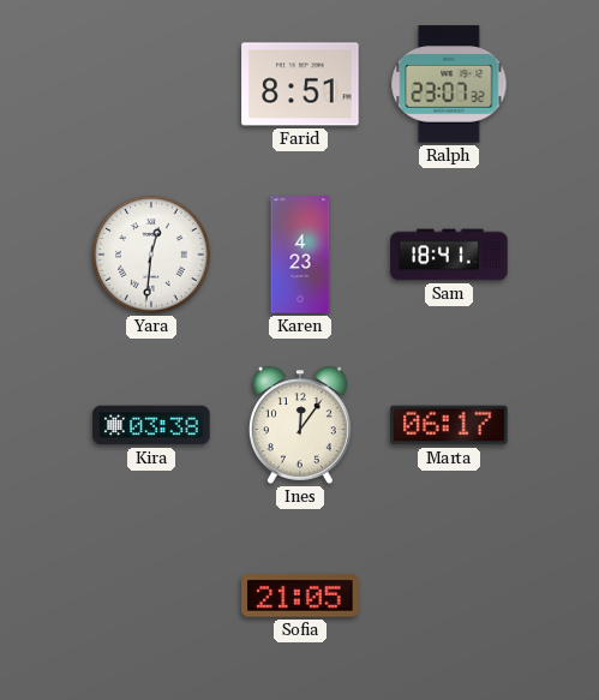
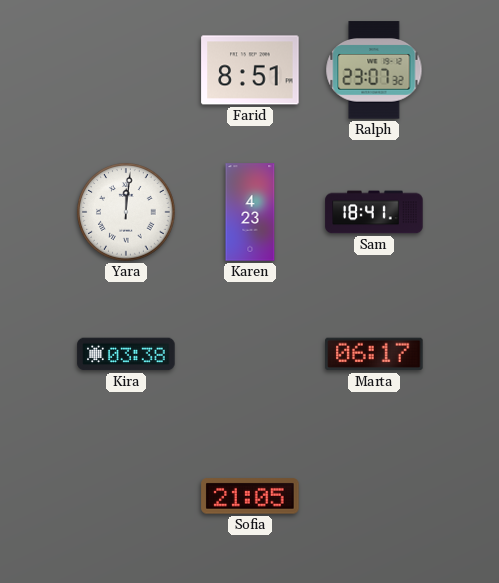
Yara: 12:31 -> 12:01
Ines: 12:06 -> none
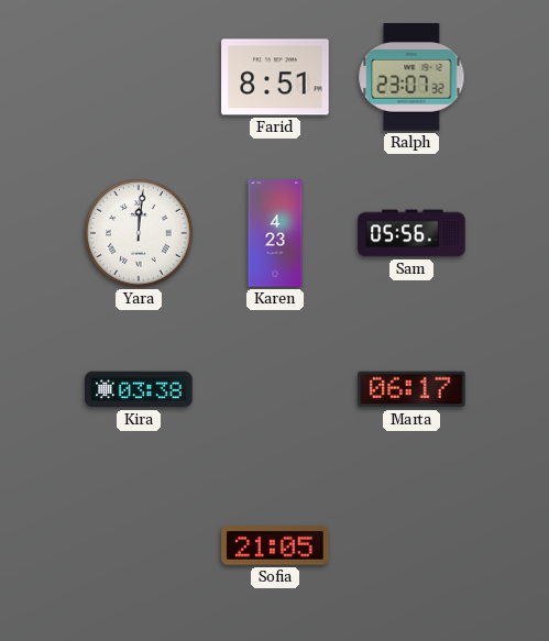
Sam: 18:41 -> 05:56
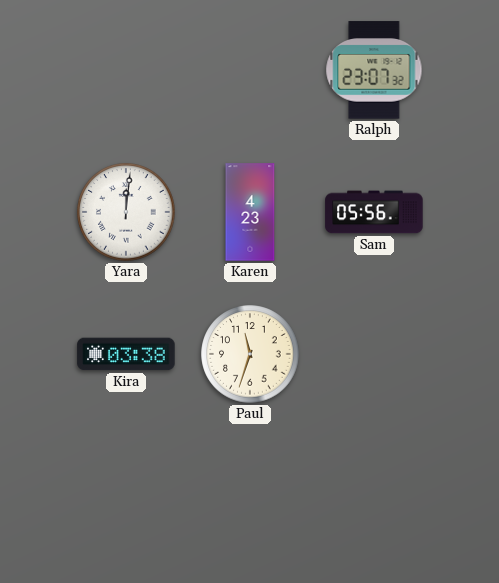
Farid: 8:51 -> none
Paul: none -> 11:33
Marta: 06:17 -> none
Sofia: 21:05 -> none
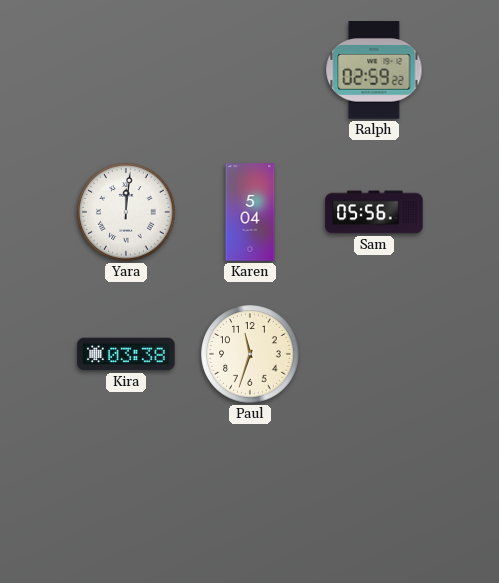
Ralph: 23:07 -> 02:59
Karen: 4:23 -> 5:04
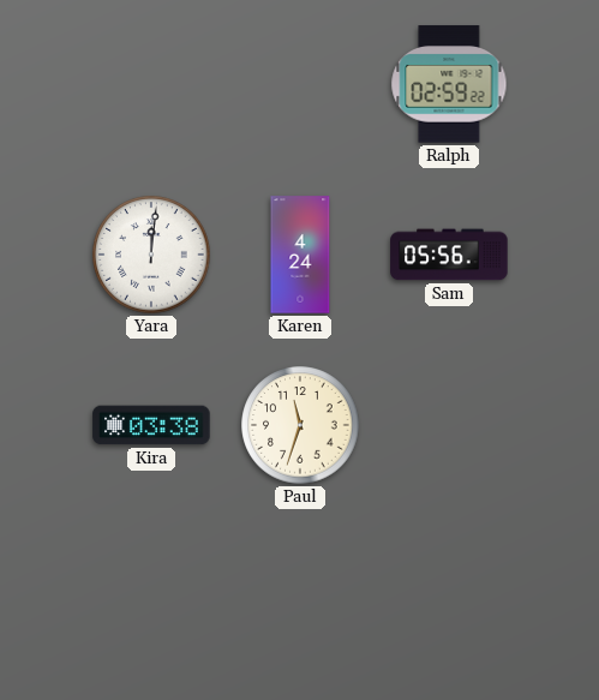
Karen: 5:04 -> 4:24
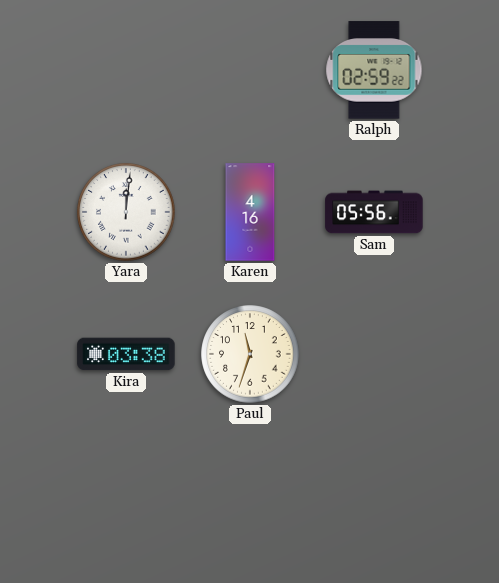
Karen: 4:24 -> 4:16
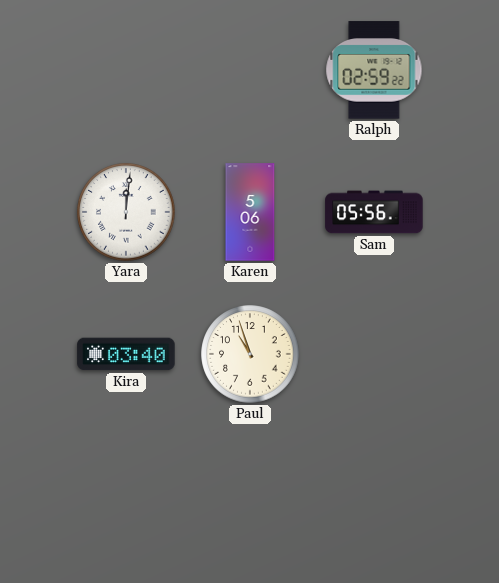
Karen: 4:16 -> 5:06
Kira: 03:38 -> 03:40
Paul: 11:33 -> 10:57
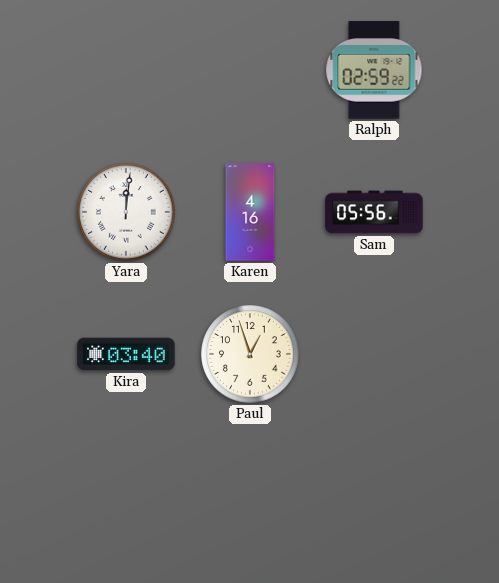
Karen: 5:06 -> 4:16
Paul: 10:57 -> 12:57
